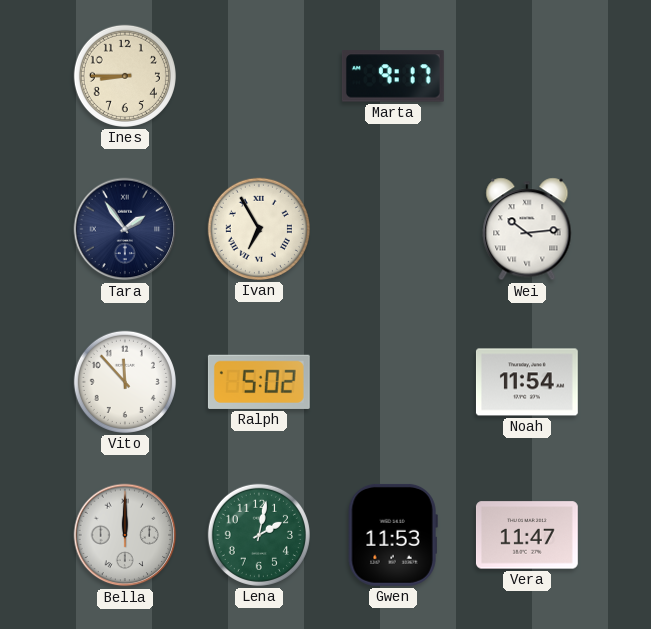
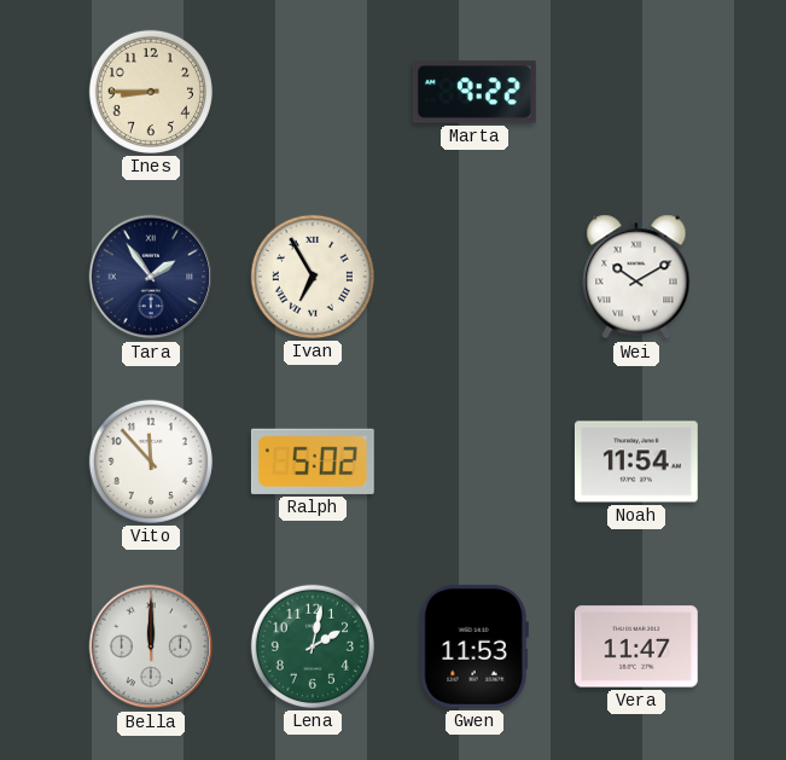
Marta: 9:17 -> 9:22
Wei: 10:14 -> 10:10
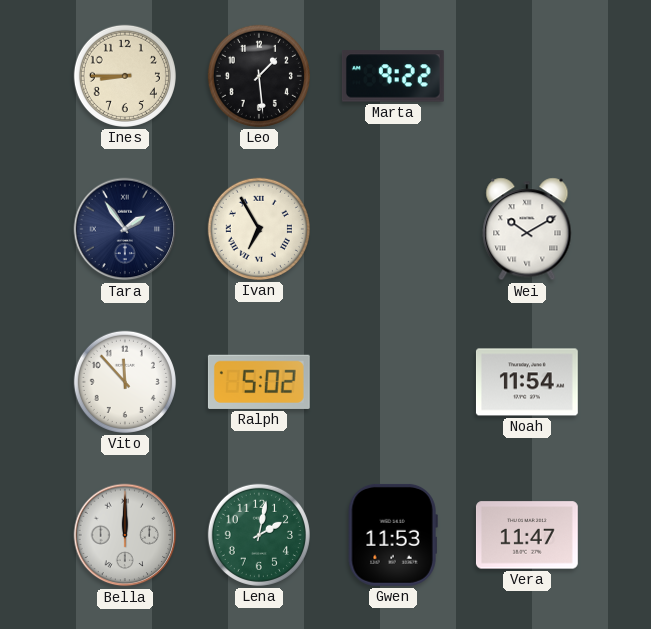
Leo: none -> 1:29
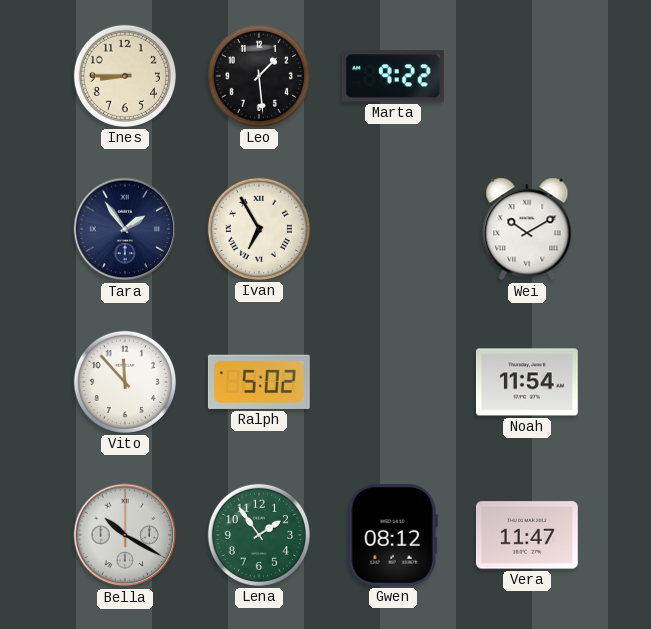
Bella: 12:00 -> 10:20
Lena: 2:02 -> 1:54
Gwen: 11:53 -> 08:12
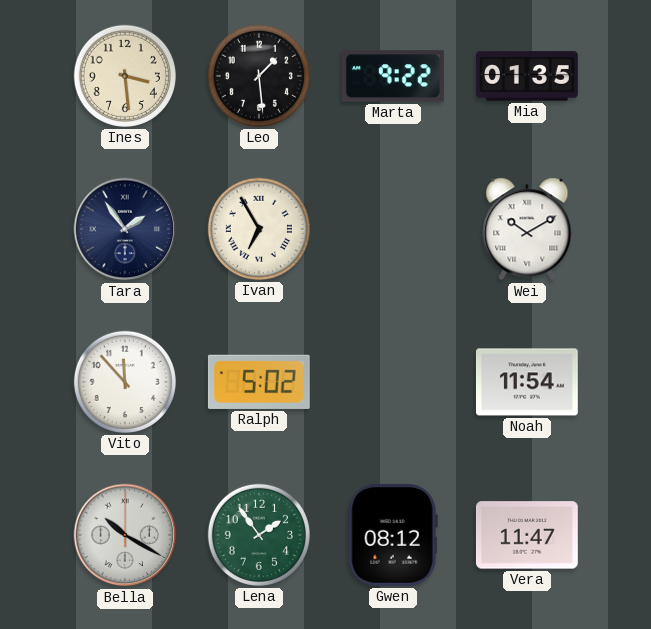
Ines: 8:45 -> 3:29
Mia: none -> 01:35
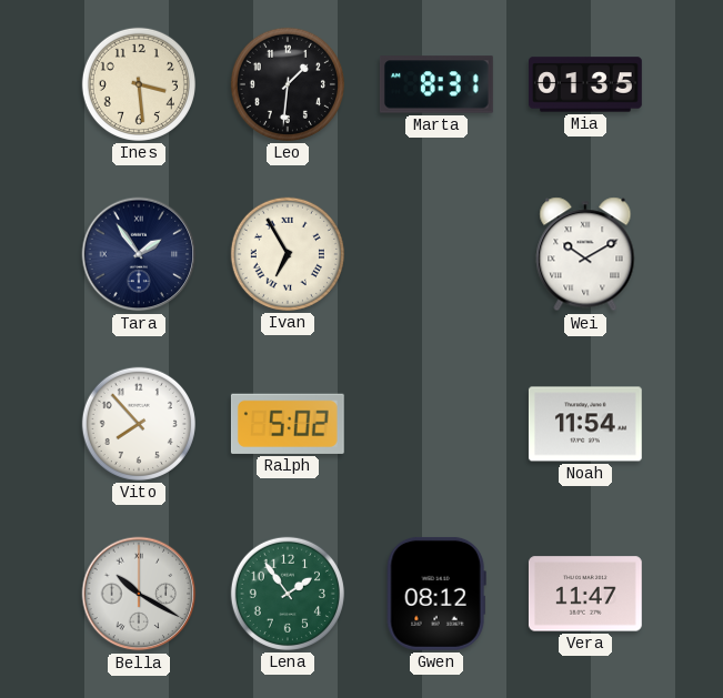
Leo: 1:29 -> 1:31
Marta: 9:22 -> 8:31
Vito: 11:53 -> 7:53
